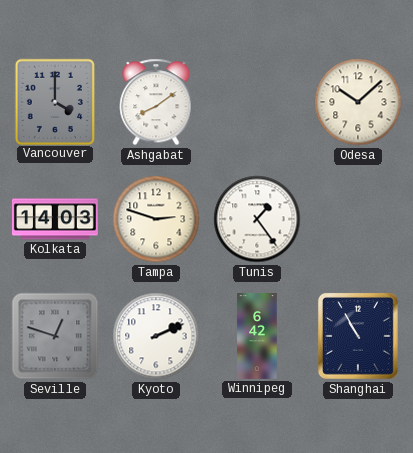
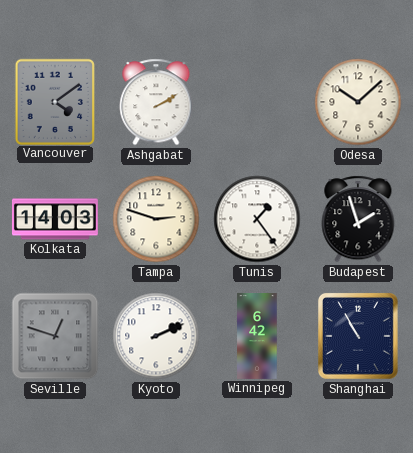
Vancouver: 4:00 -> 4:09
Ashgabat: 8:09 -> 2:10
Budapest: none -> 1:57
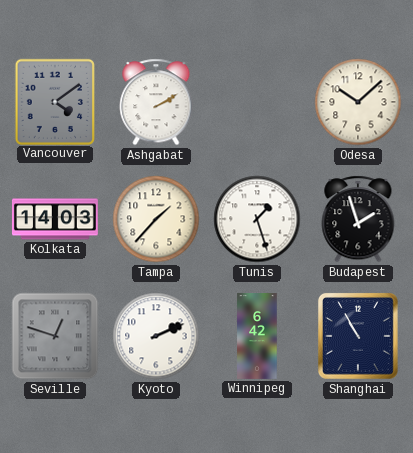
Tampa: 2:48 -> 1:37
Tunis: 1:24 -> 1:27
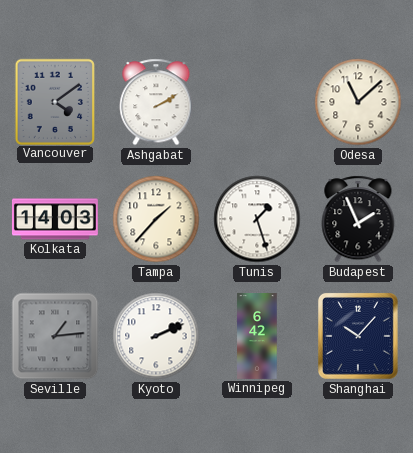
Odesa: 10:08 -> 11:08
Budapest: 1:57 -> 1:56
Seville: 12:48 -> 1:14
Shanghai: 10:55 -> 10:07
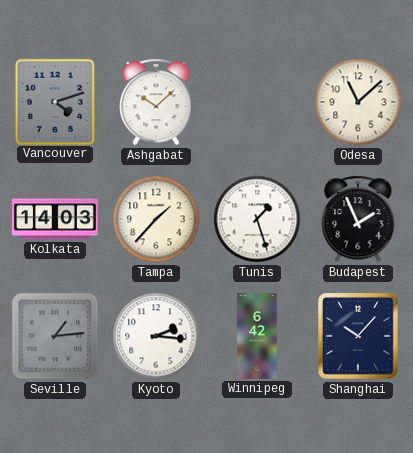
Vancouver: 4:09 -> 4:12
Ashgabat: 2:10 -> 10:08
Kyoto: 2:11 -> 2:16
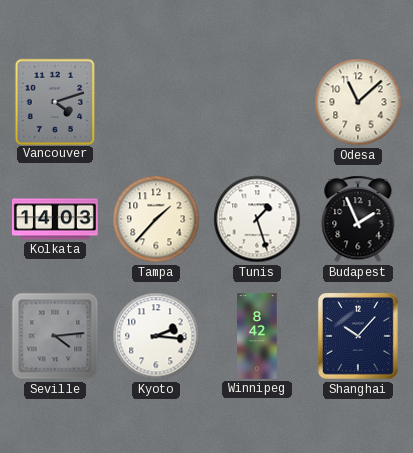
Ashgabat: 10:08 -> none
Seville: 1:14 -> 4:14
Winnipeg: 6:42 -> 8:42
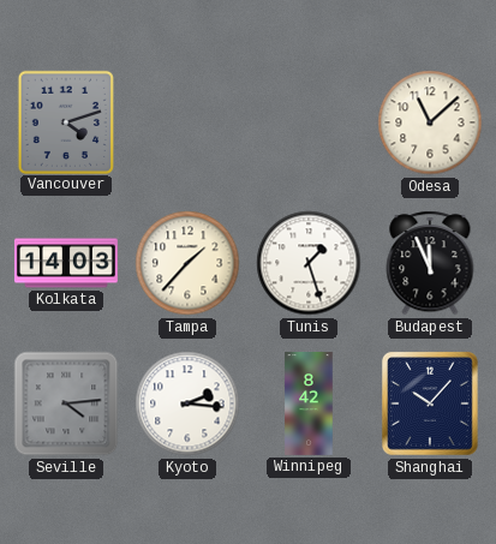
Budapest: 1:56 -> 11:56
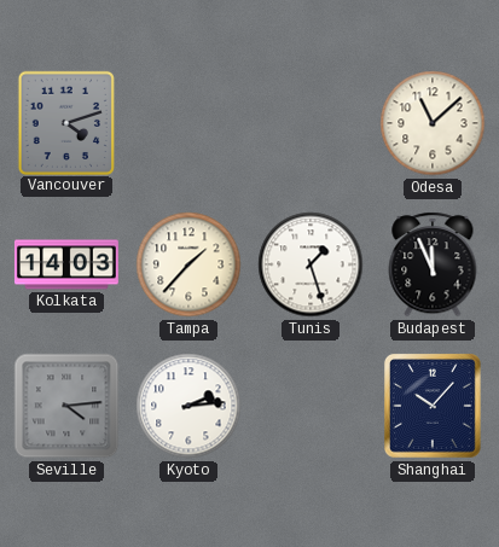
Kyoto: 2:16 -> 2:14
Winnipeg: 8:42 -> none
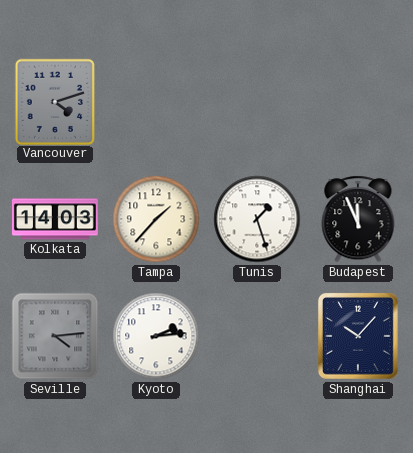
Odesa: 11:08 -> none
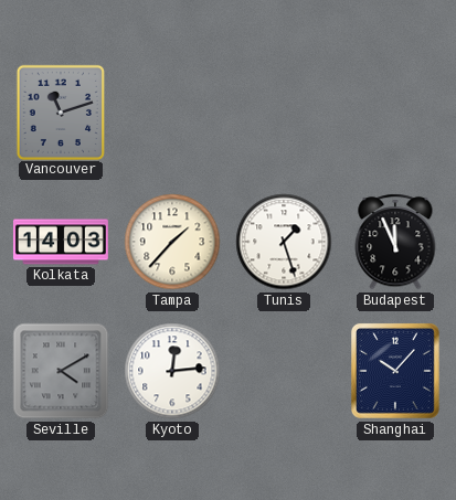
Vancouver: 4:12 -> 11:12
Seville: 4:14 -> 4:10
Kyoto: 2:14 -> 12:14
